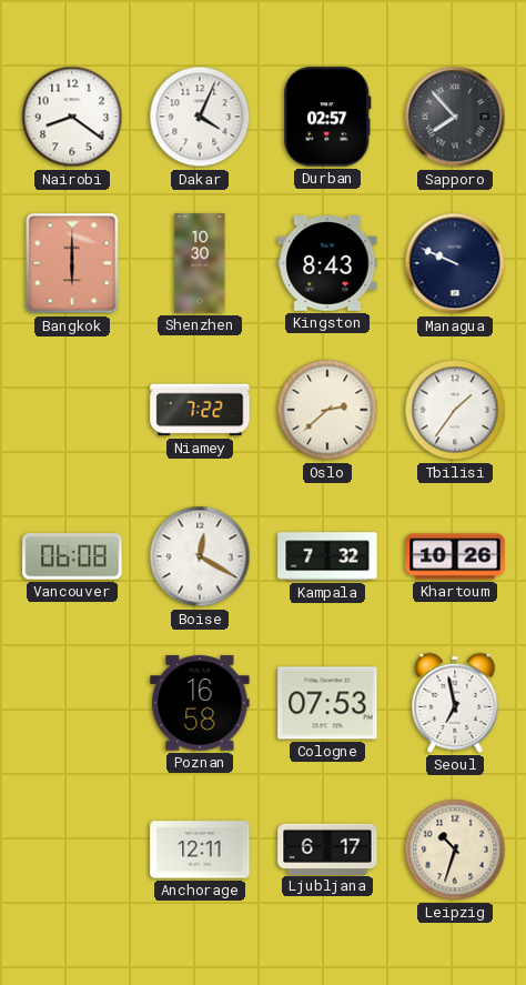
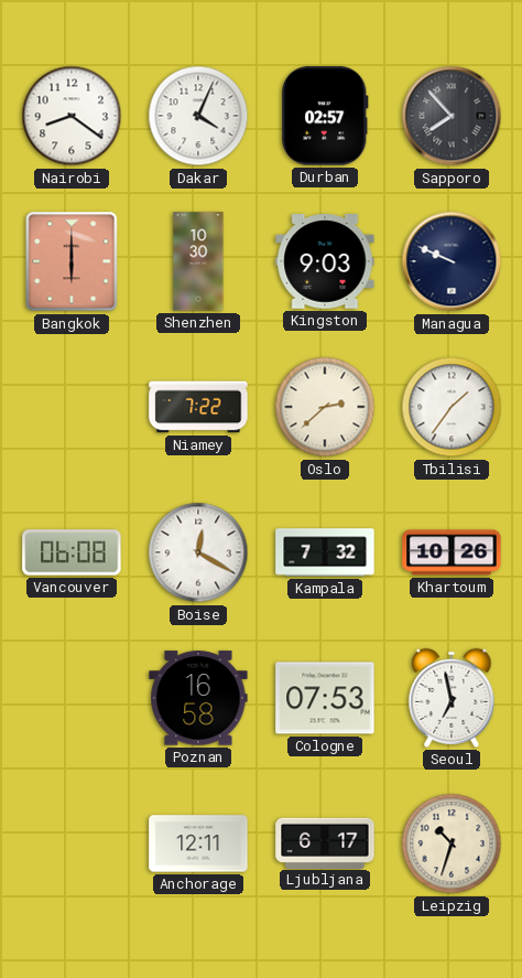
Kingston: 8:43 -> 9:03
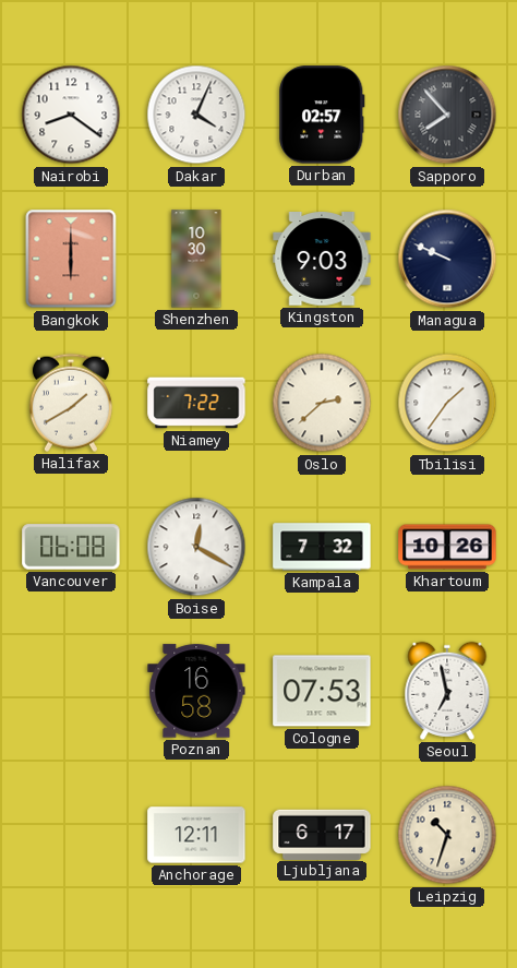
Halifax: none -> 1:40
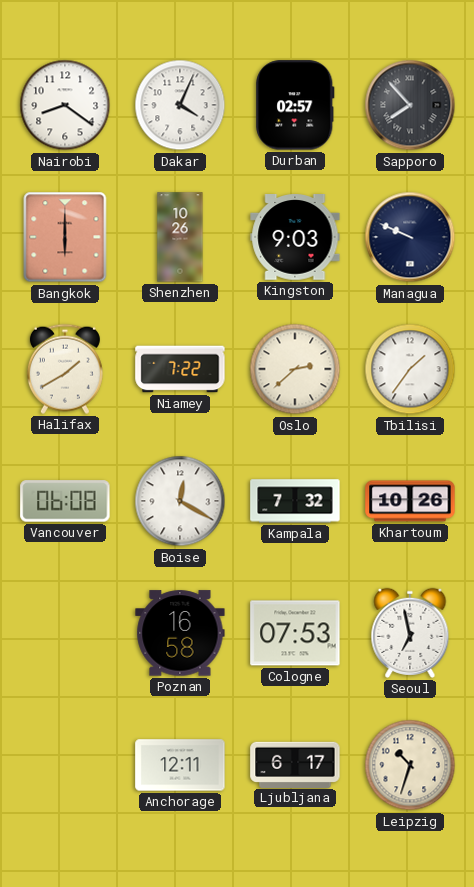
Shenzhen: 10:30 -> 10:26
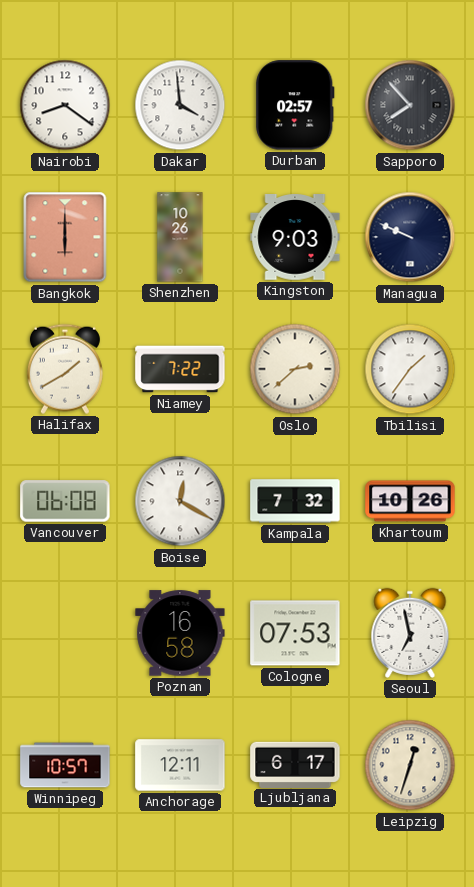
Dakar: 4:04 -> 3:59
Winnipeg: none -> 10:57
Leipzig: 10:33 -> 12:33
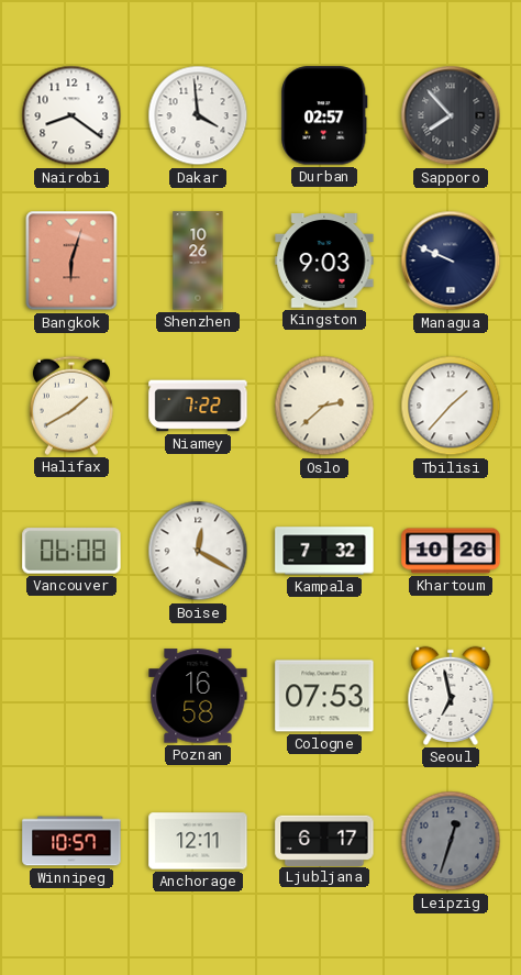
Bangkok: 6:00 -> 6:03
Tbilisi: 1:36 -> 1:37
Leipzig dial: cream -> grey
